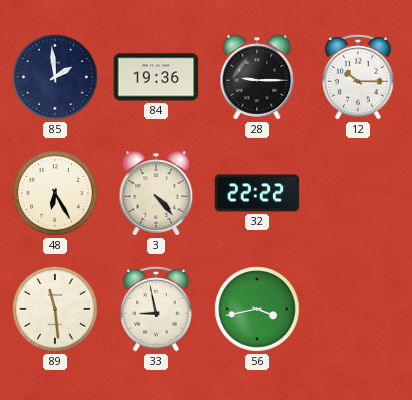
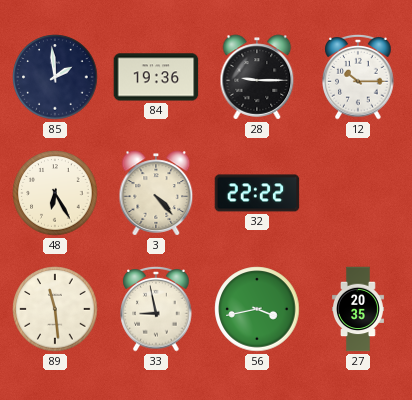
27: none -> 20:35
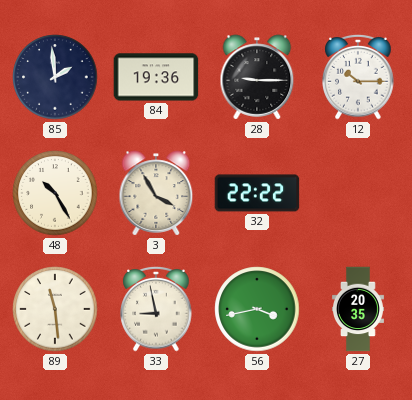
48: 6:25 -> 10:25
3: 4:23 -> 3:55
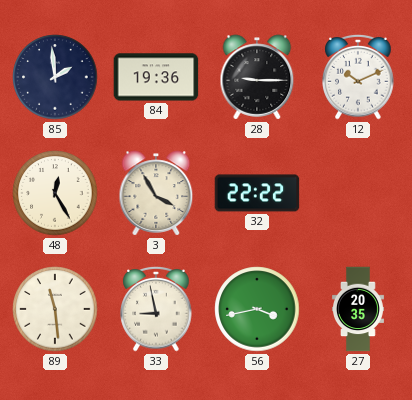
12: 10:15 -> 10:11
48: 10:25 -> 12:25
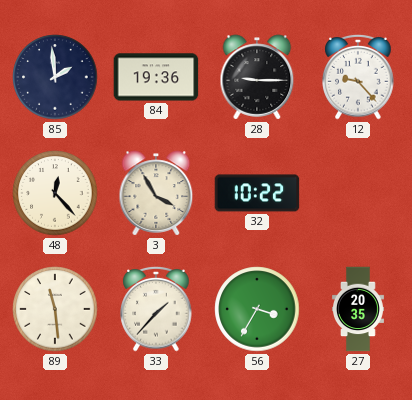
12: 10:11 -> 9:23
48: 12:25 -> 12:23
32: 22:22 -> 10:22
33: 8:58 -> 1:37
56: 3:43 -> 3:35
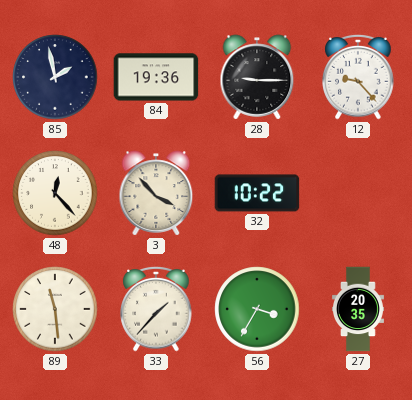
85: 1:59 -> 1:58
3: 3:55 -> 3:53
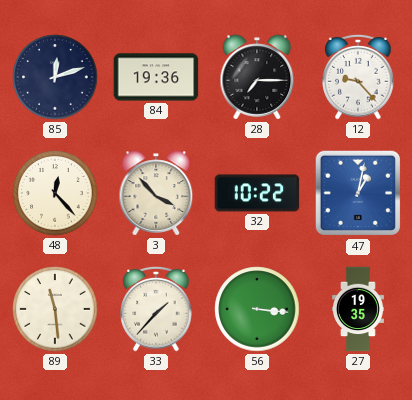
85: 1:58 -> 12:12
28: 9:15 -> 7:15
47: none -> 1:02
56: 3:35 -> 3:16
27: 20:35 -> 19:35
